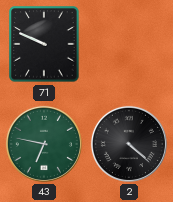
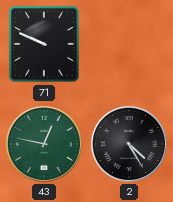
43: 6:47 -> 12:47
2: 4:22 -> 4:25
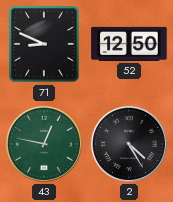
71: 9:49 -> 8:49
52: none -> 12:50
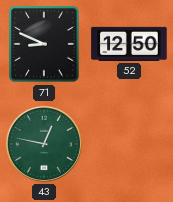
2: 4:25 -> none
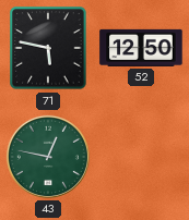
71: 8:49 -> 5:47
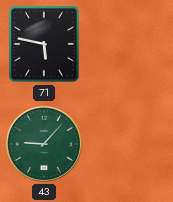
52: 12:50 -> none
43: 12:47 -> 9:07
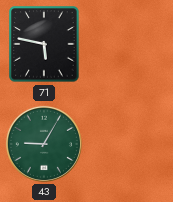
43: 9:07 -> 9:05
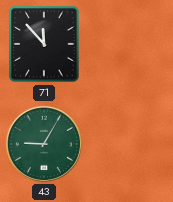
71: 5:47 -> 11:53
